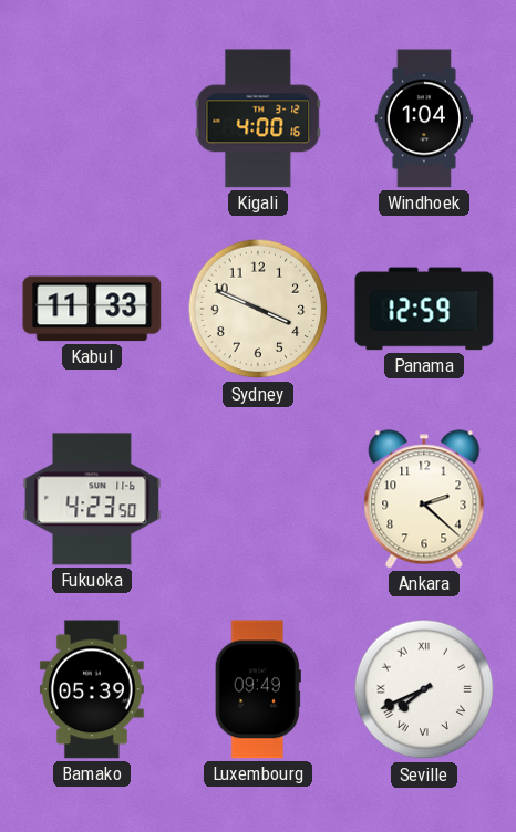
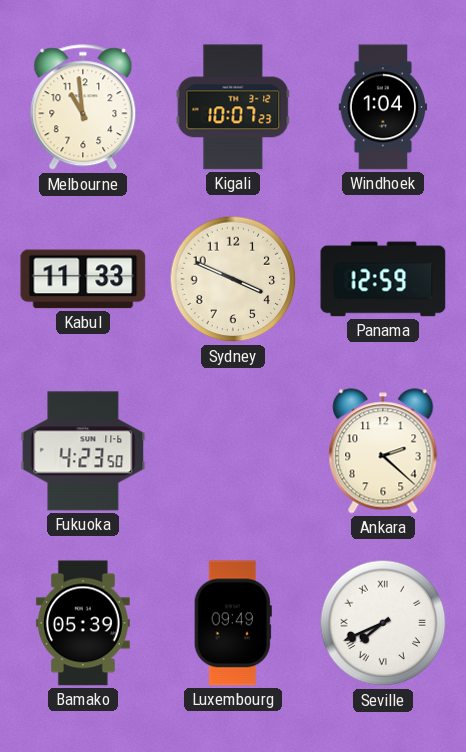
Melbourne: none -> 10:59
Kigali: 4:00 -> 10:07
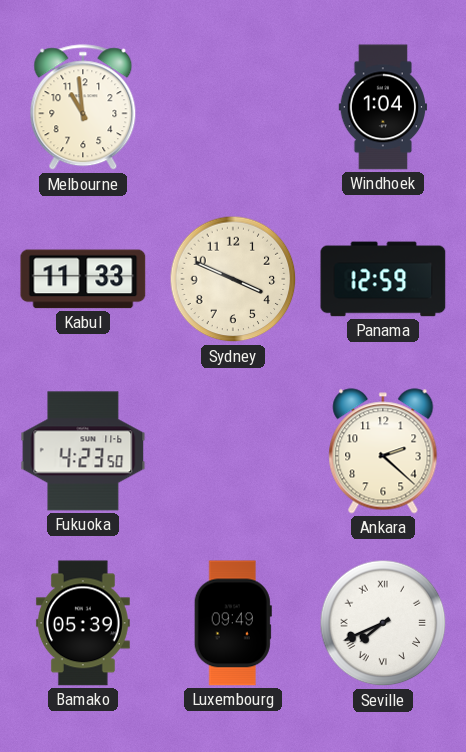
Kigali: 10:07 -> none
